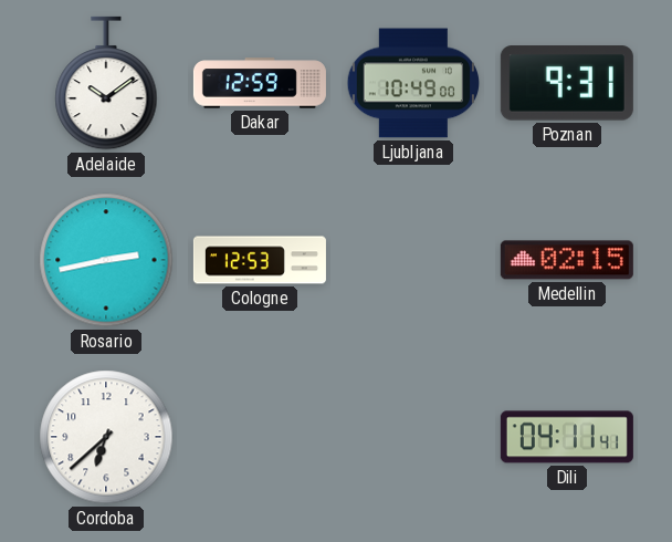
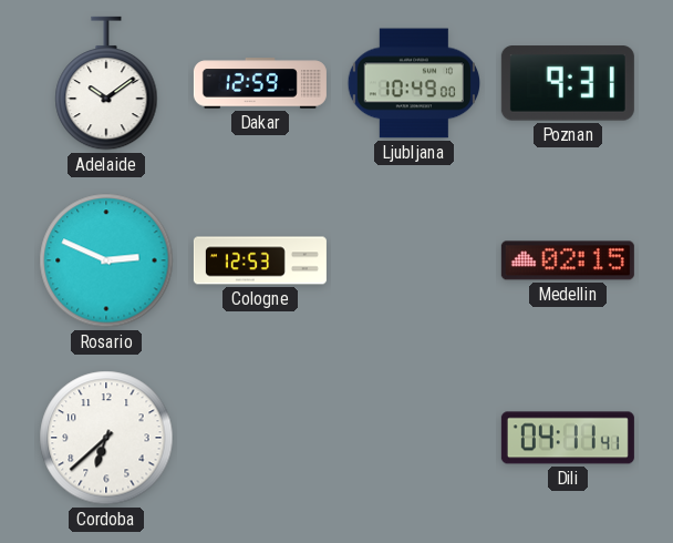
Rosario: 2:43 -> 2:49
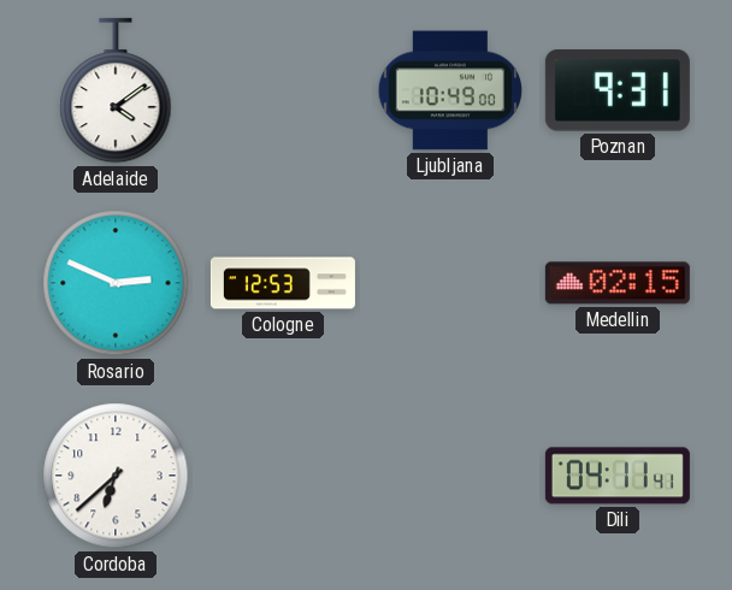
Adelaide: 10:09 -> 4:09
Dakar: 12:59 -> none
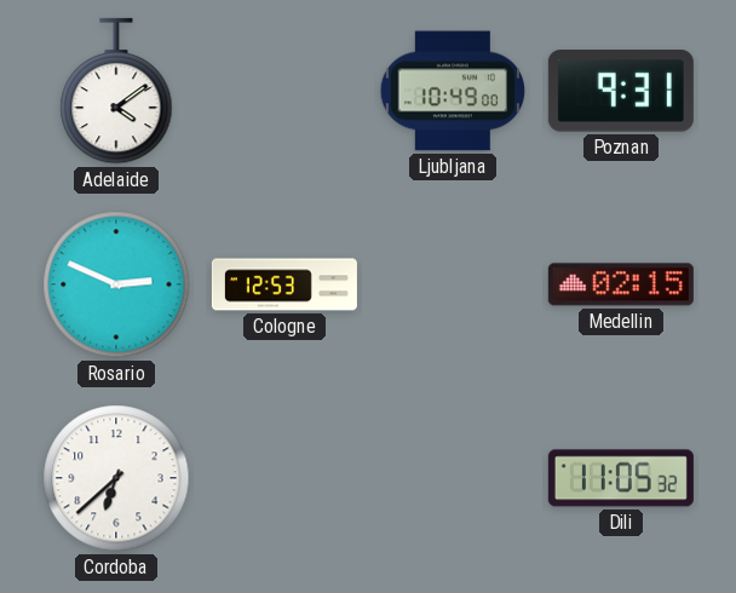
Dili: 04:11 -> 11:05
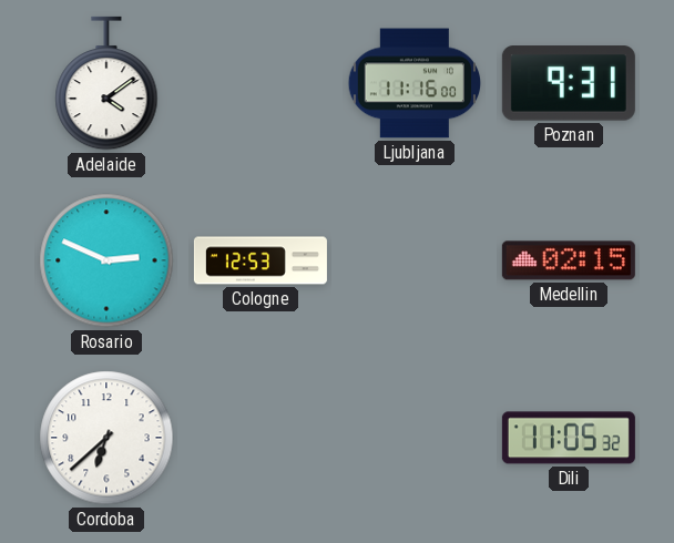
Ljubljana: 10:49 -> 11:16
